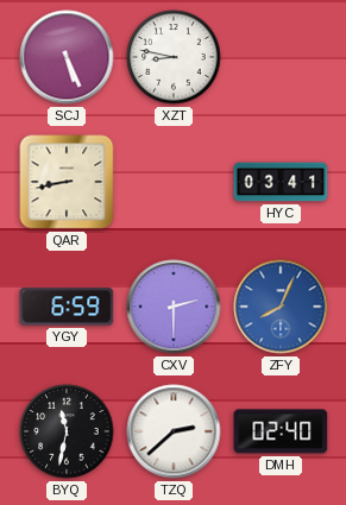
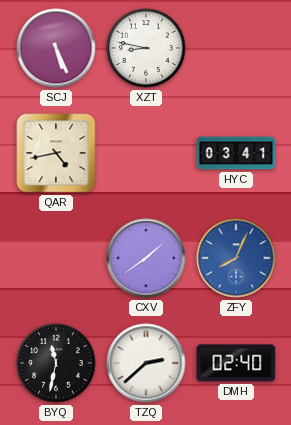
QAR: 8:43 -> 4:43
YGY: 6:59 -> none
CXV: 2:30 -> 1:39
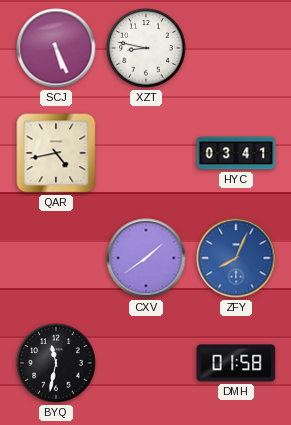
TZQ: 2:38 -> none
DMH: 02:40 -> 01:58
